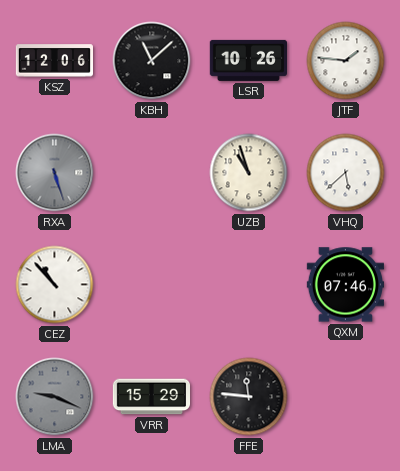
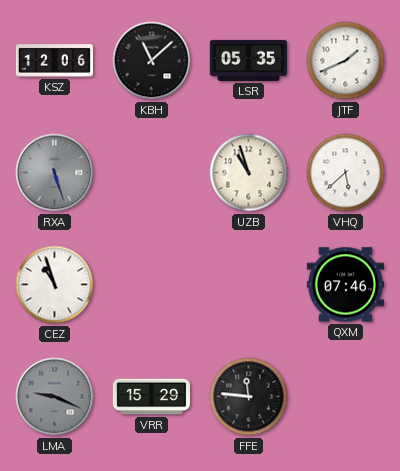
LSR: 10:26 -> 05:35
JTF: 1:46 -> 1:41
CEZ: 10:53 -> 10:57
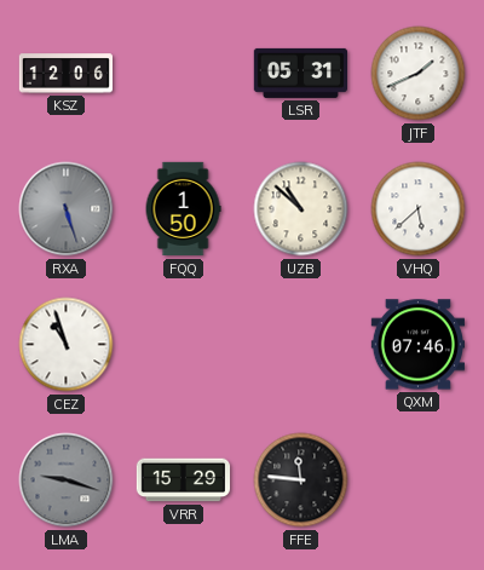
KBH: 11:08 -> none
LSR: 05:35 -> 05:31
FQQ: none -> 1:50
UZB: 10:57 -> 10:52
LMA: 9:19 -> 9:18
